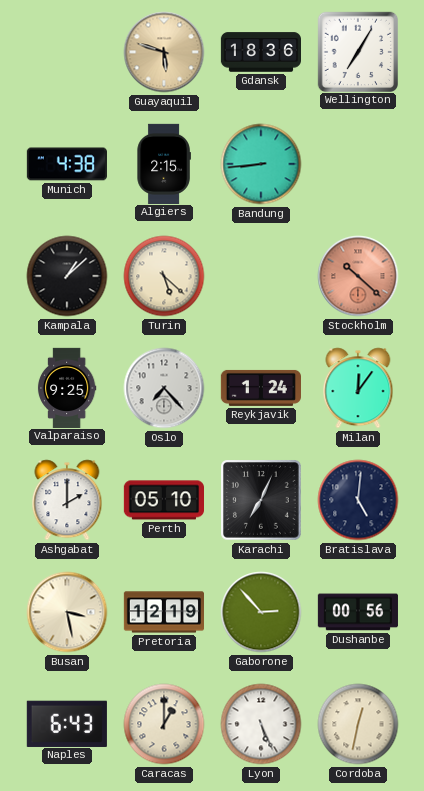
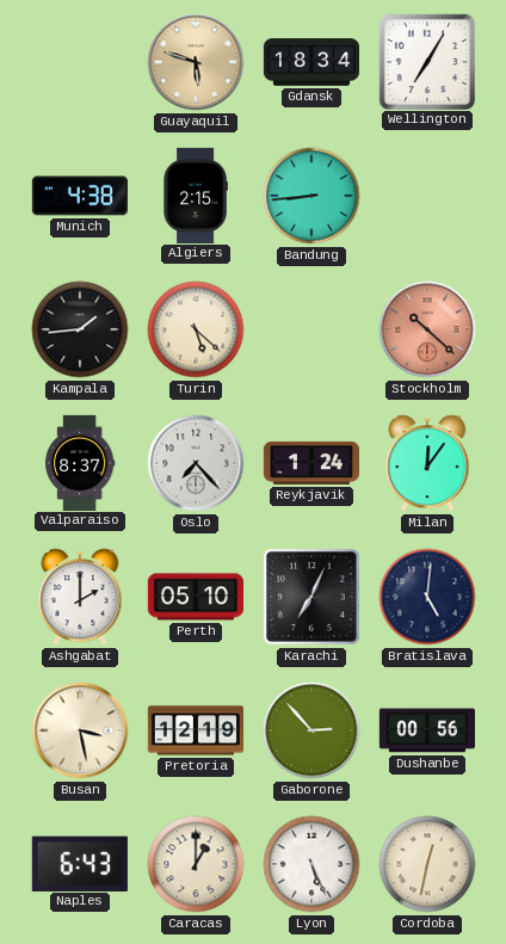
Gdansk: 18:36 -> 18:34
Kampala: 1:08 -> 1:44
Valparaiso: 9:25 -> 8:37
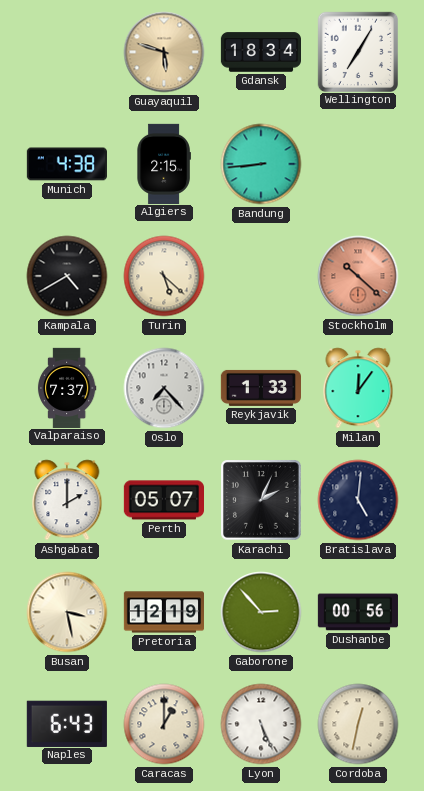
Kampala: 1:44 -> 4:40
Valparaiso: 8:37 -> 7:37
Reykjavik: 1:24 -> 1:33
Perth: 05:10 -> 05:07
Karachi: 7:04 -> 2:04
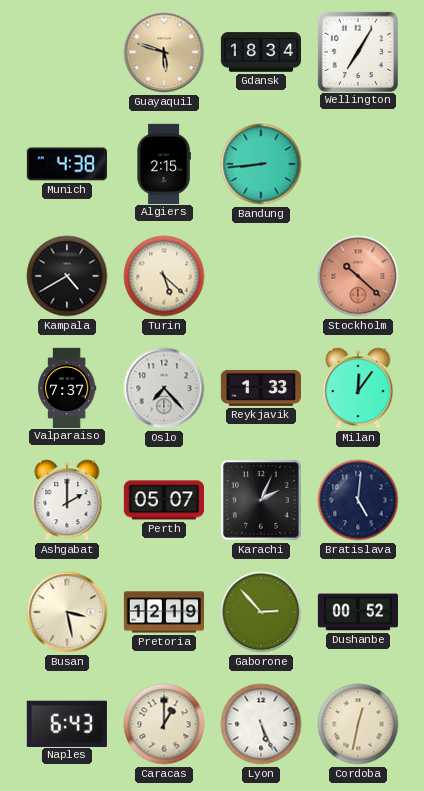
Dushanbe: 00:56 -> 00:52
